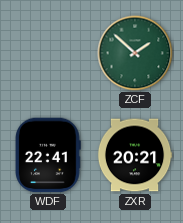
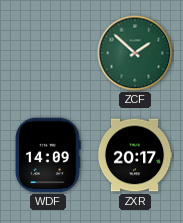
WDF: 22:41 -> 14:09
ZXR: 20:21 -> 20:17
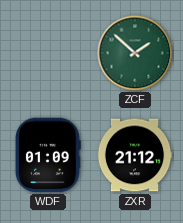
WDF: 14:09 -> 01:09
ZXR: 20:17 -> 21:12
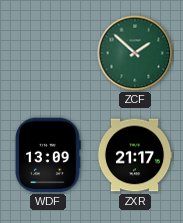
WDF: 01:09 -> 13:09
ZXR: 21:12 -> 21:17
